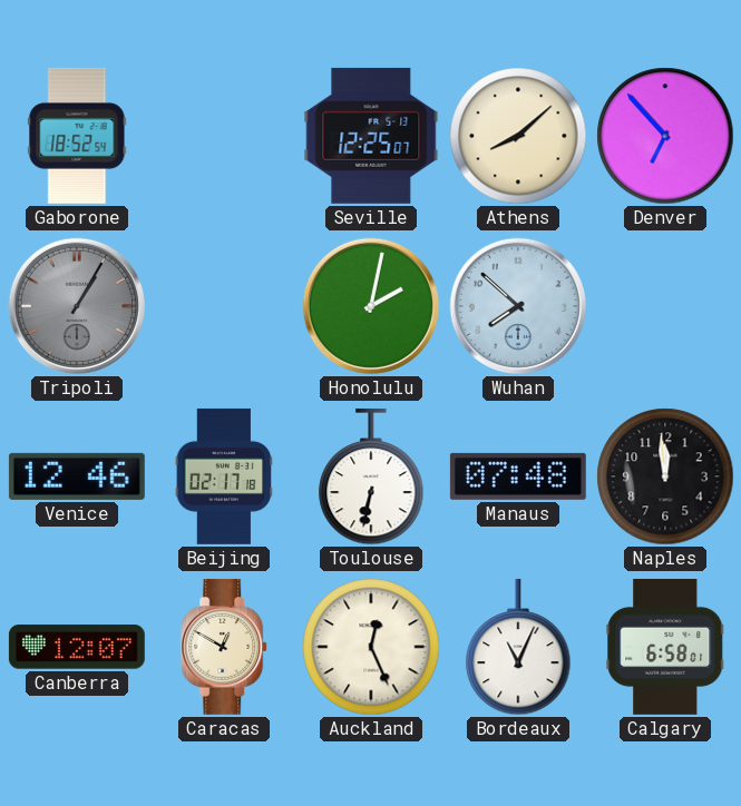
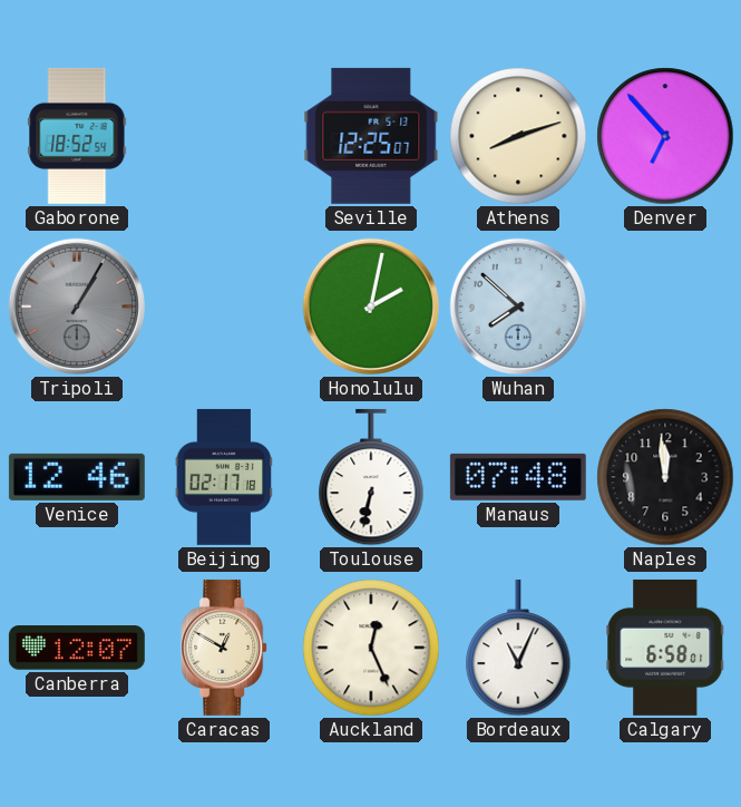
Athens: 8:08 -> 8:12
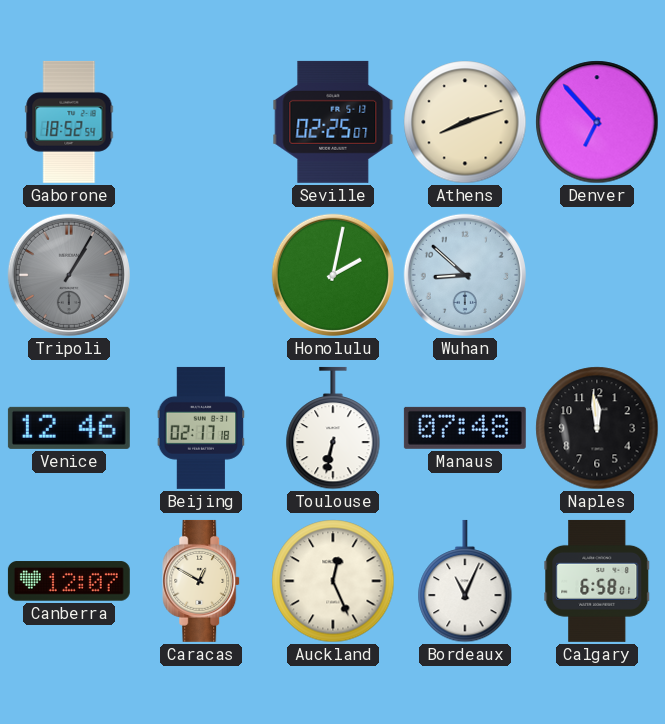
Seville: 12:25 -> 02:25
Wuhan: 7:52 -> 8:52
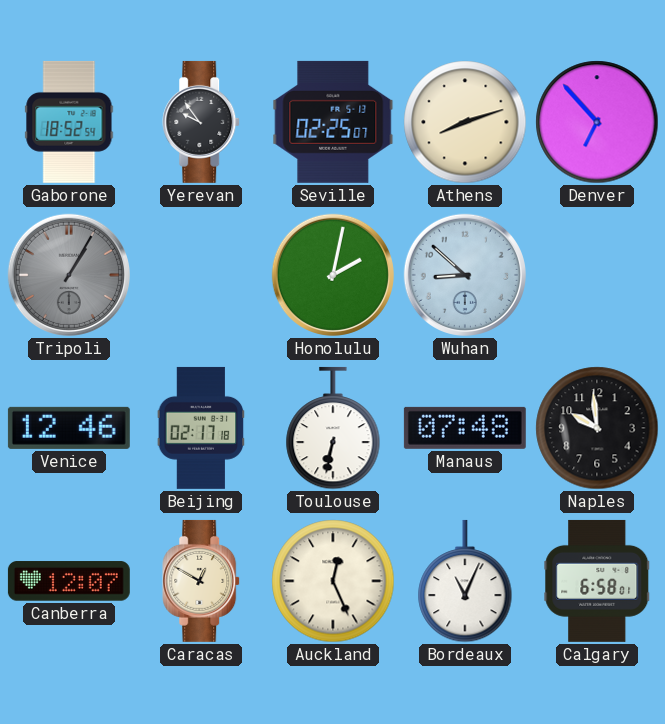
Yerevan: none -> 9:54
Naples: 11:59 -> 9:59
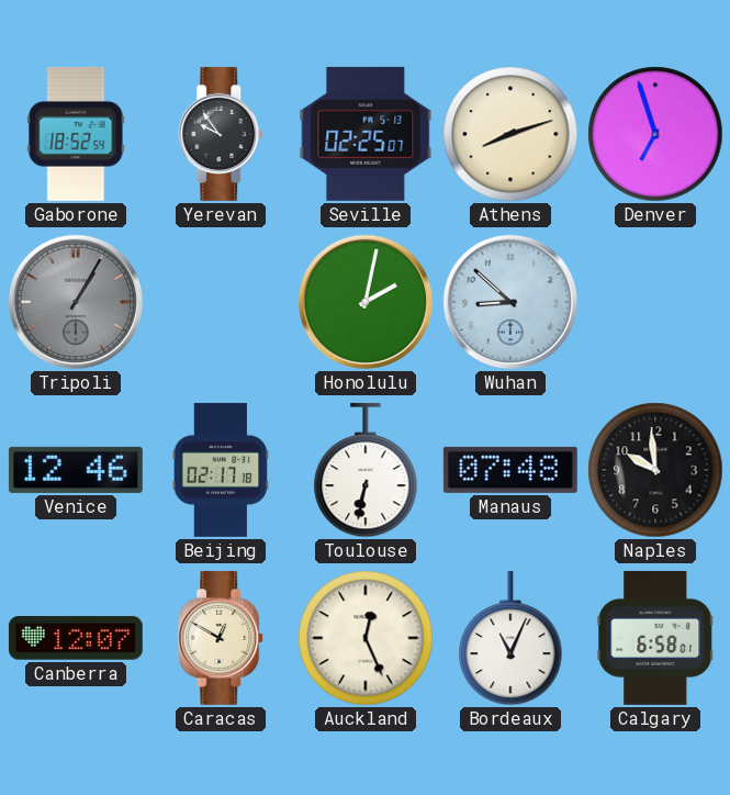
Denver: 6:53 -> 6:57
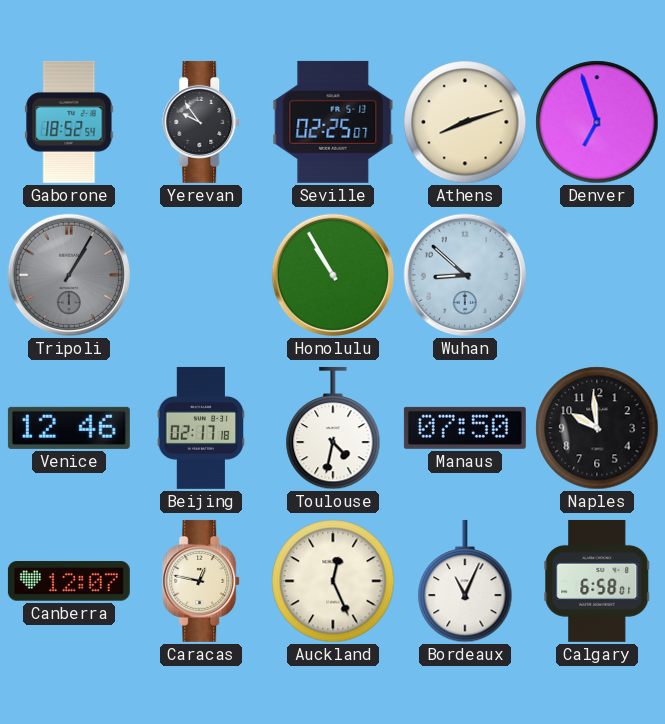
Honolulu: 2:02 -> 10:55
Toulouse: 6:32 -> 4:32
Manaus: 07:48 -> 07:50
Caracas: 12:50 -> 12:47
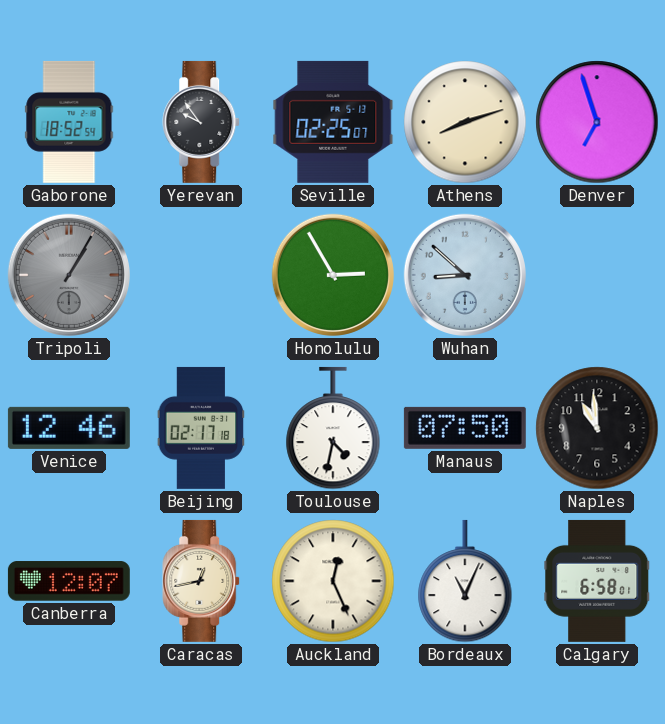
Honolulu: 10:55 -> 2:55
Naples: 9:59 -> 10:59
Caracas: 12:47 -> 12:43
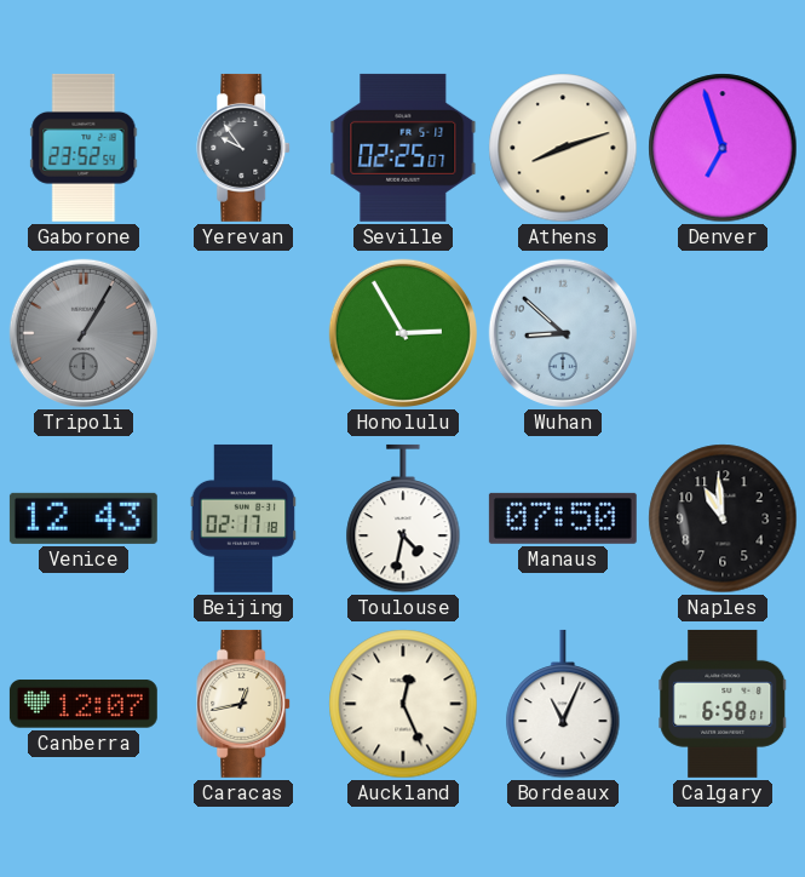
Gaborone: 18:52 -> 23:52
Venice: 12:46 -> 12:43
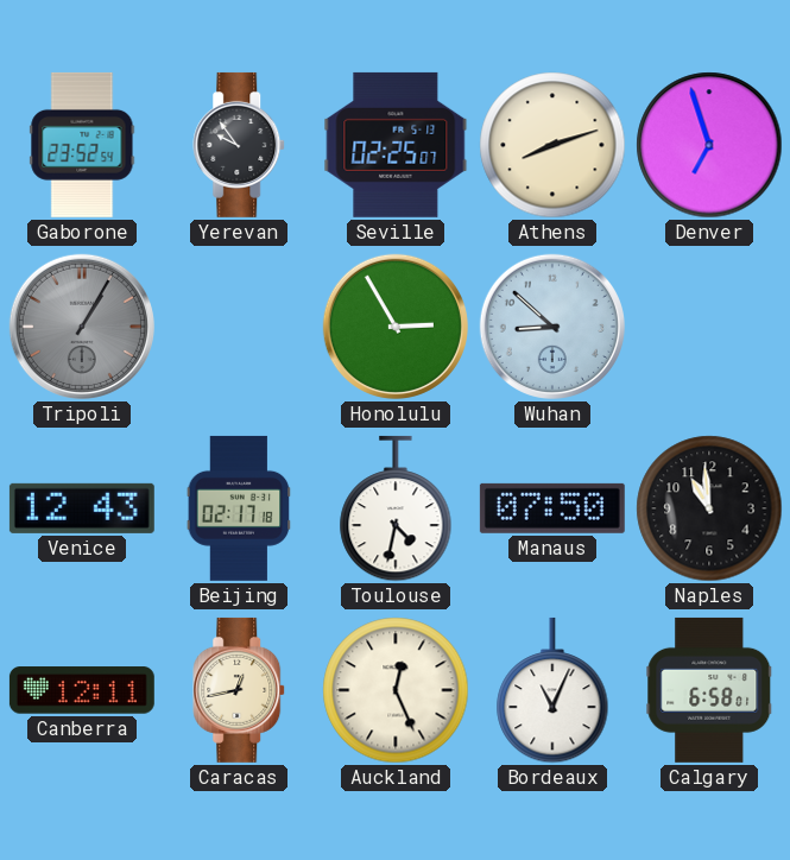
Canberra: 12:07 -> 12:11
